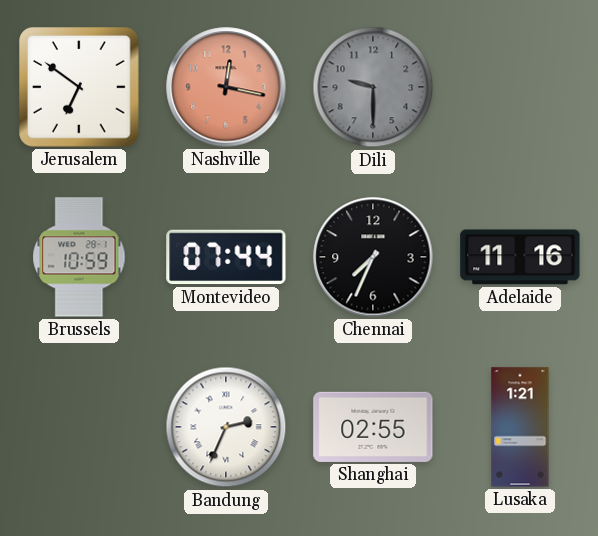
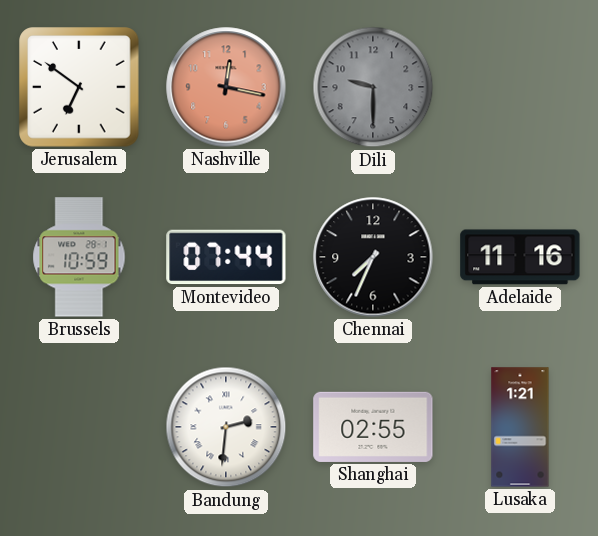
Bandung: 2:34 -> 2:31
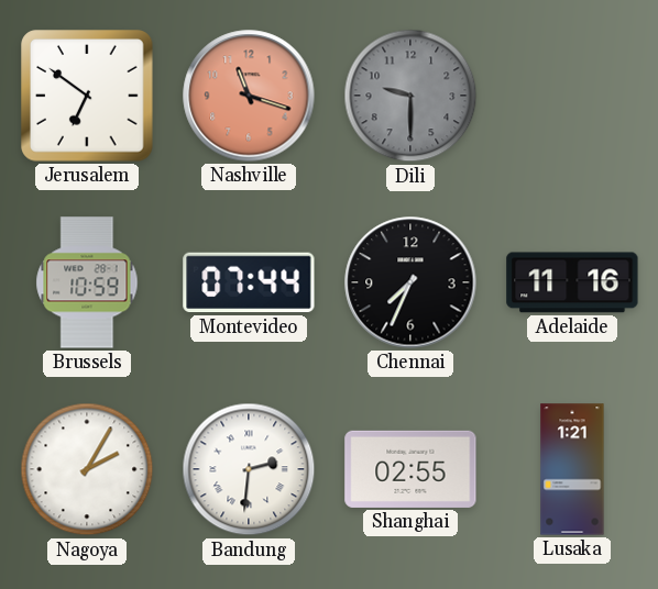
Nashville: 12:17 -> 11:18
Nagoya: none -> 2:05
